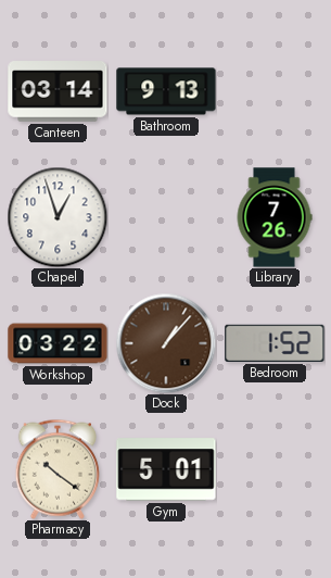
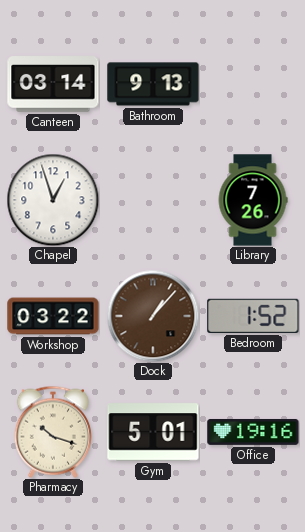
Pharmacy: 10:21 -> 10:18
Office: none -> 19:16
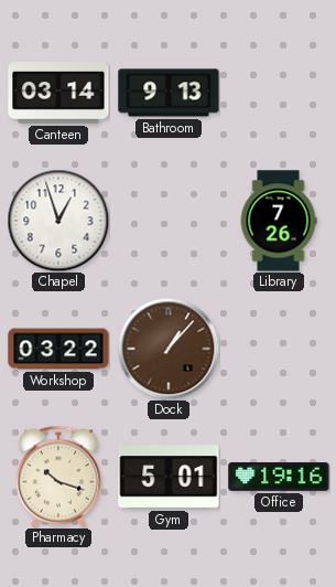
Bedroom: 1:52 -> none
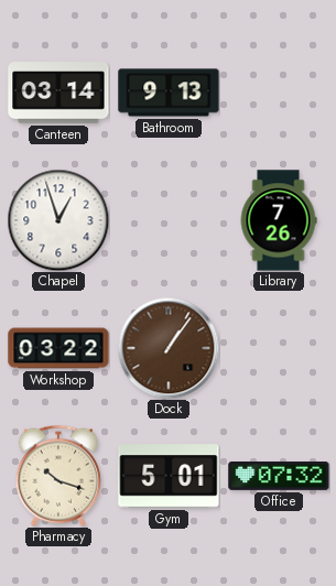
Dock: 1:07 -> 1:06
Office: 19:16 -> 07:32
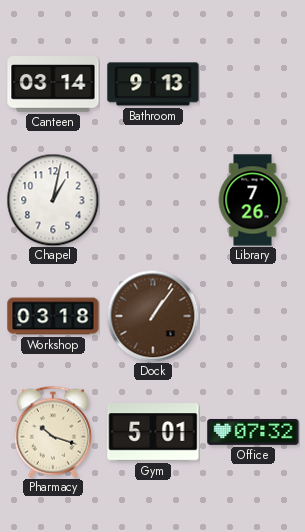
Chapel: 12:57 -> 1:02
Workshop: 03:22 -> 03:18
